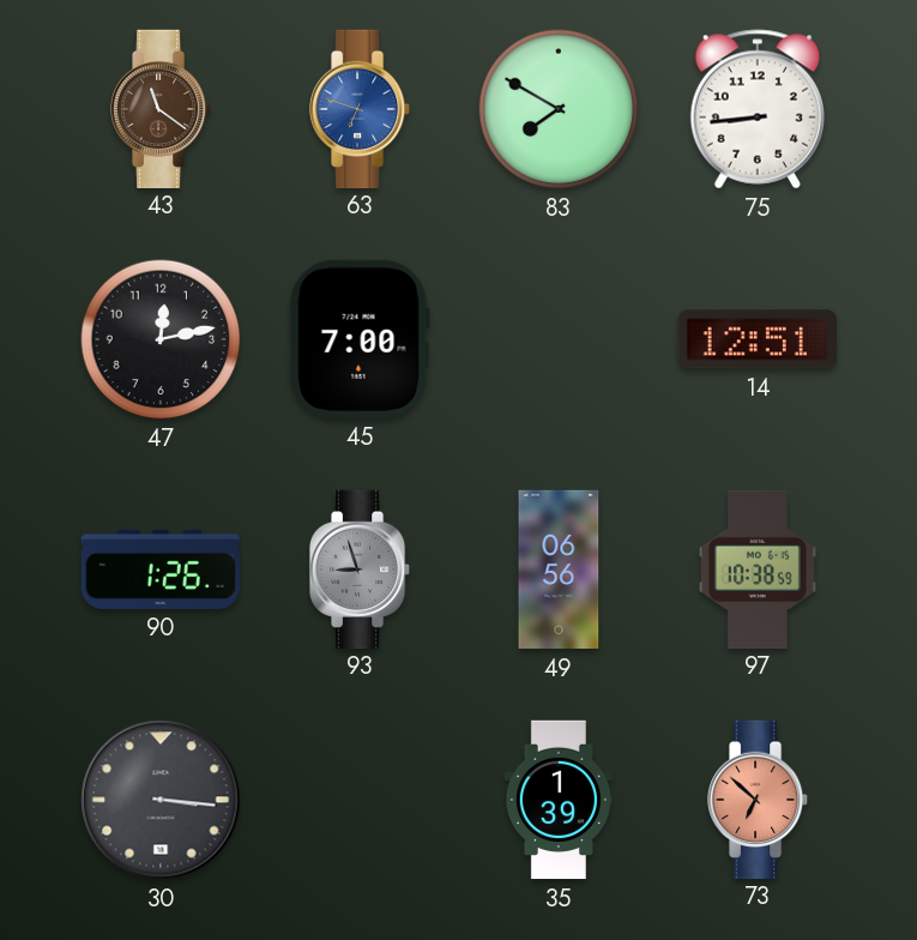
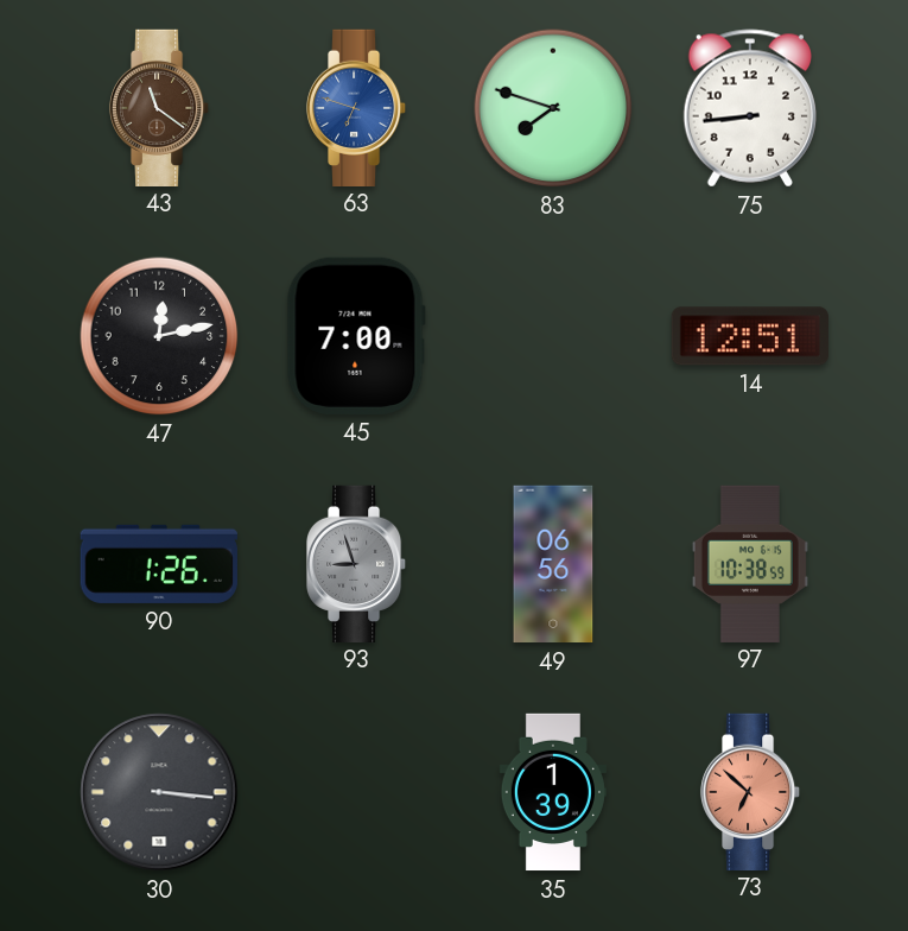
83: 7:50 -> 7:48
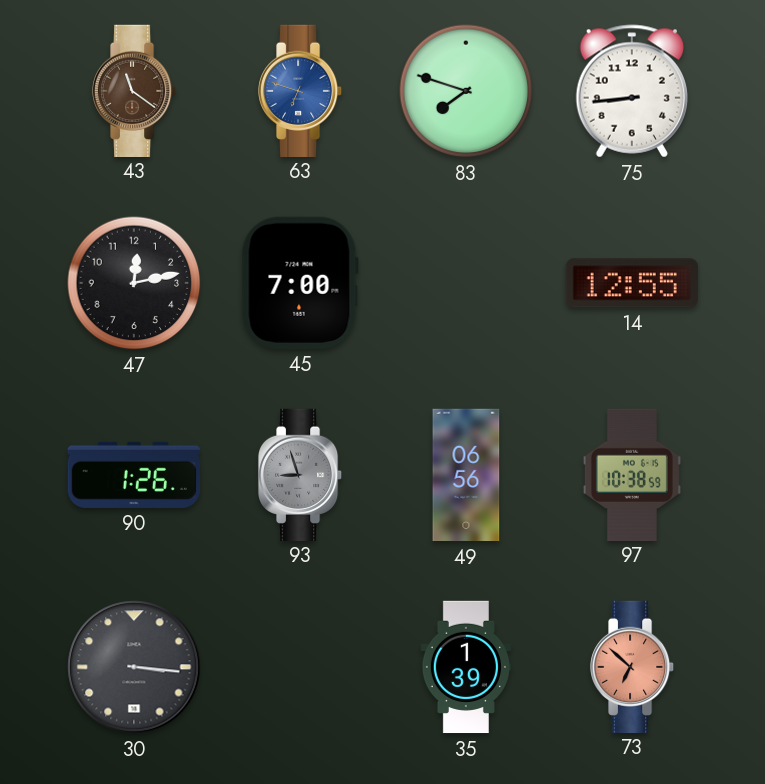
14: 12:51 -> 12:55
